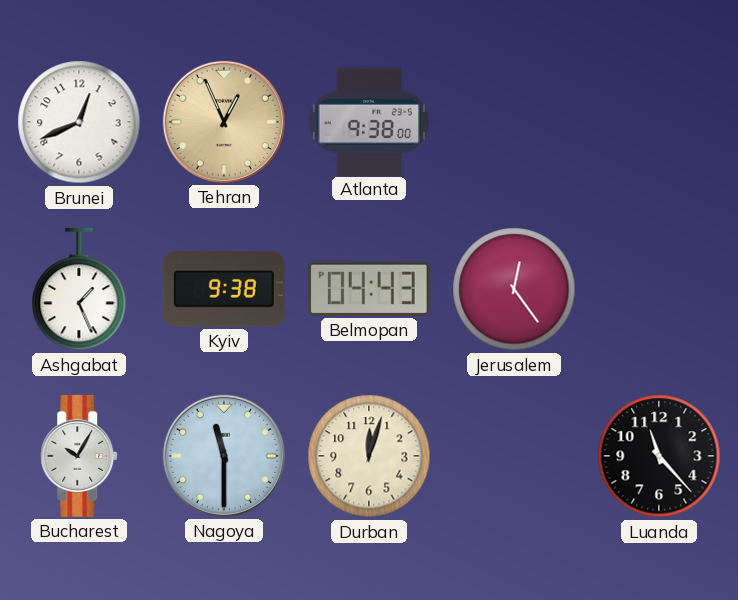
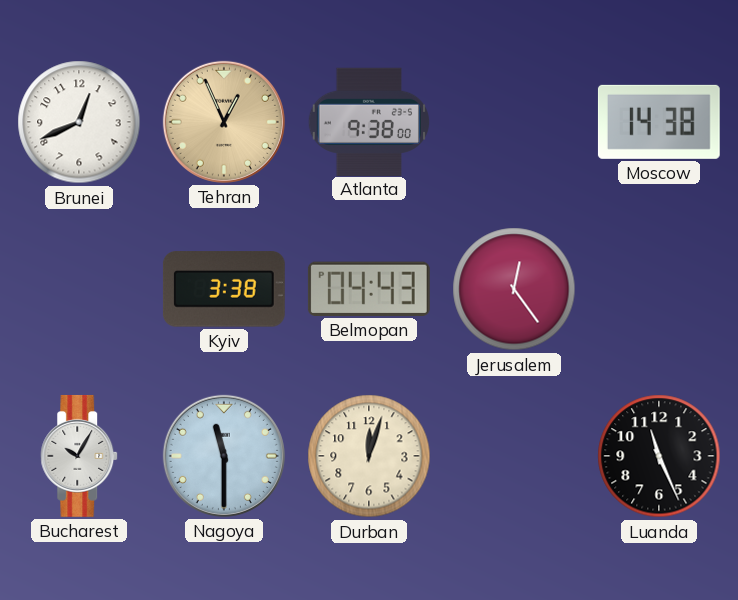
Moscow: none -> 14:38
Ashgabat: 1:26 -> none
Kyiv: 9:38 -> 3:38
Luanda: 11:23 -> 11:26
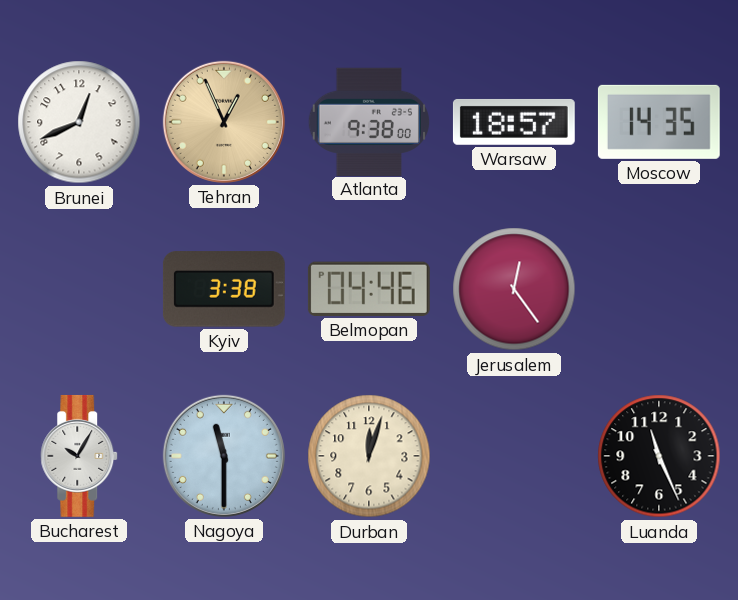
Warsaw: none -> 18:57
Moscow: 14:38 -> 14:35
Belmopan: 04:43 -> 04:46
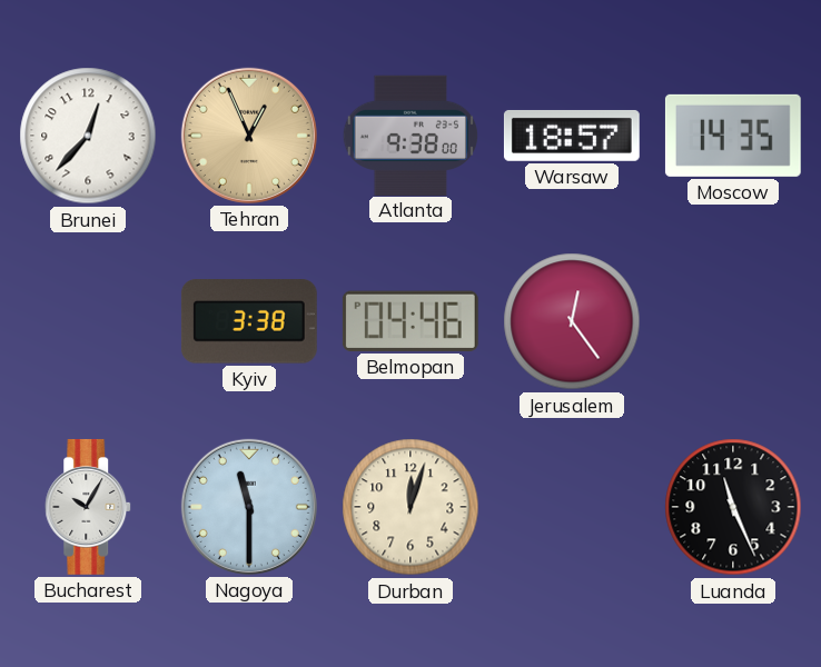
Brunei: 12:41 -> 12:37
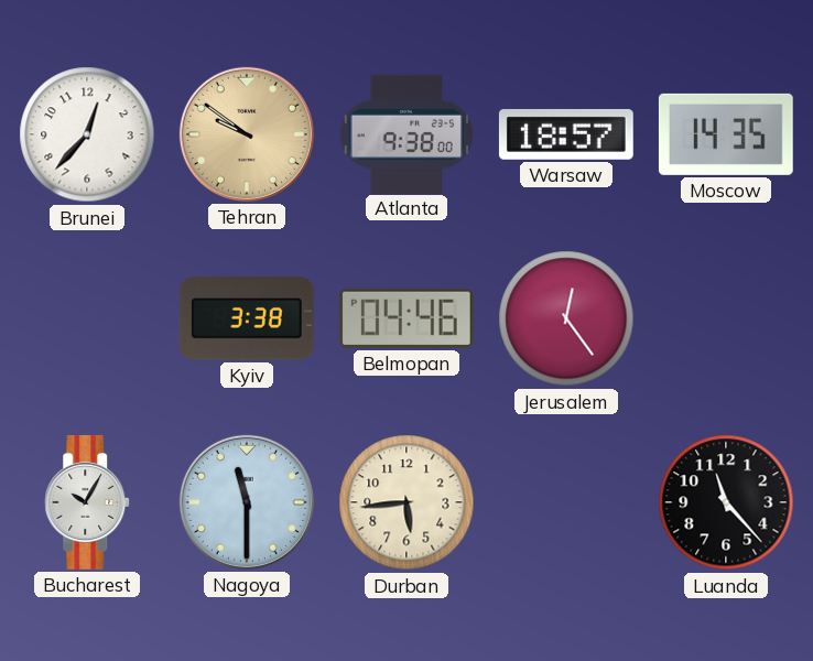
Tehran: 12:56 -> 9:51
Durban: 12:03 -> 5:44
Luanda: 11:26 -> 11:23
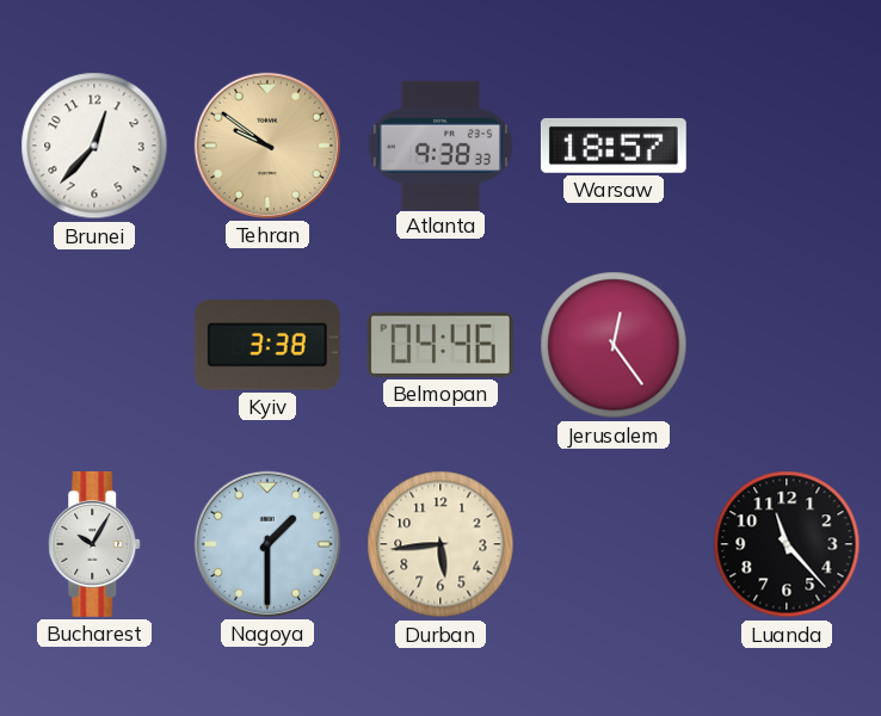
Atlanta: 9:38:00 -> 9:38:33
Moscow: 14:35 -> none
Nagoya: 11:30 -> 1:30
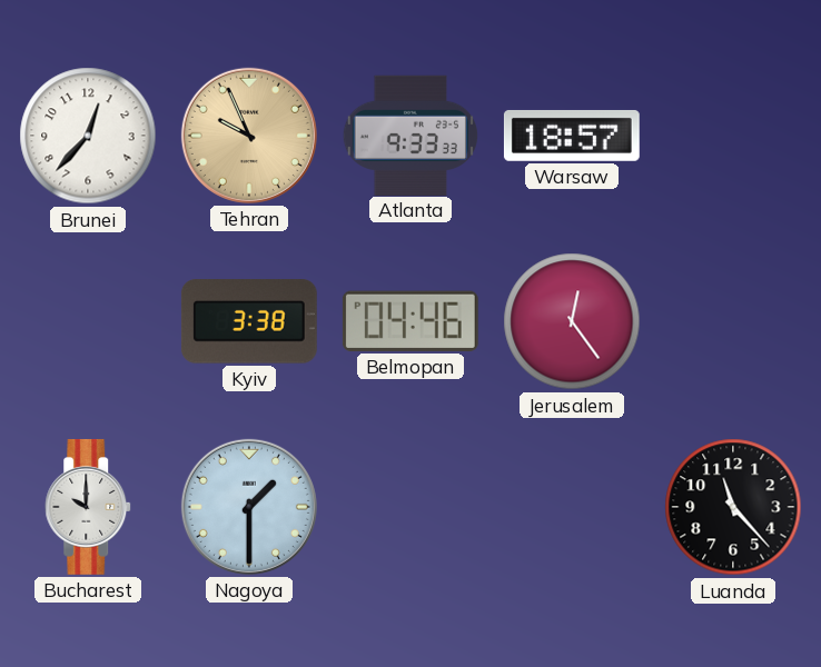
Tehran: 9:51 -> 9:56
Atlanta: 9:38 -> 9:33
Bucharest: 10:05 -> 10:00
Durban: 5:44 -> none
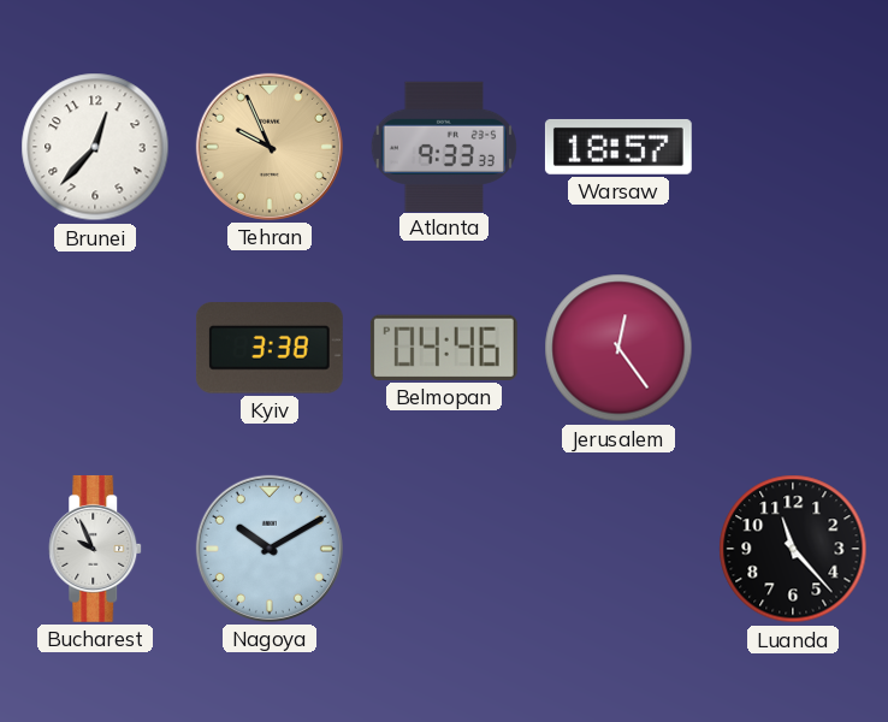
Bucharest: 10:00 -> 9:56
Nagoya: 1:30 -> 10:10
